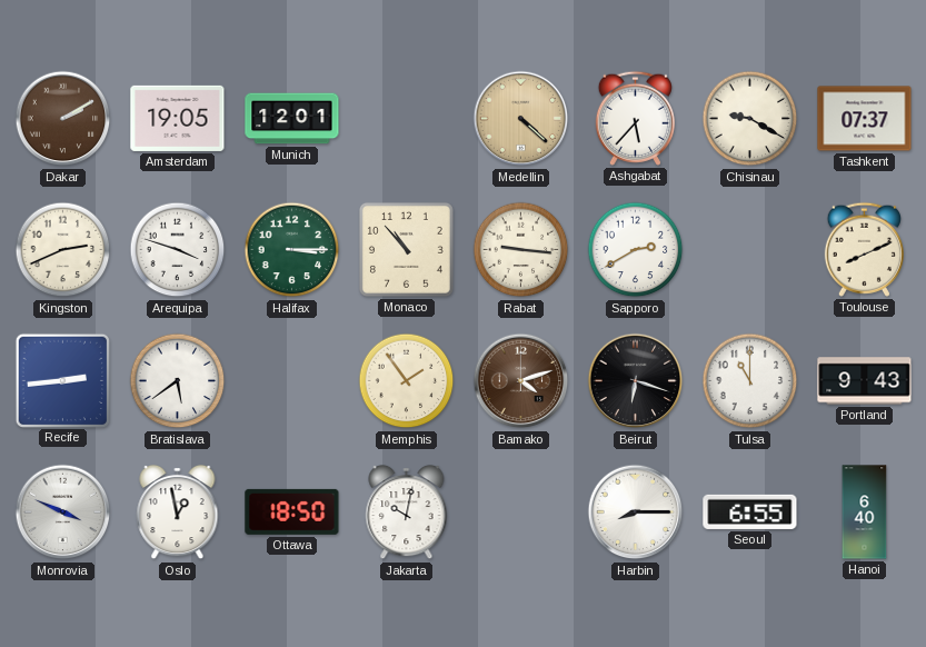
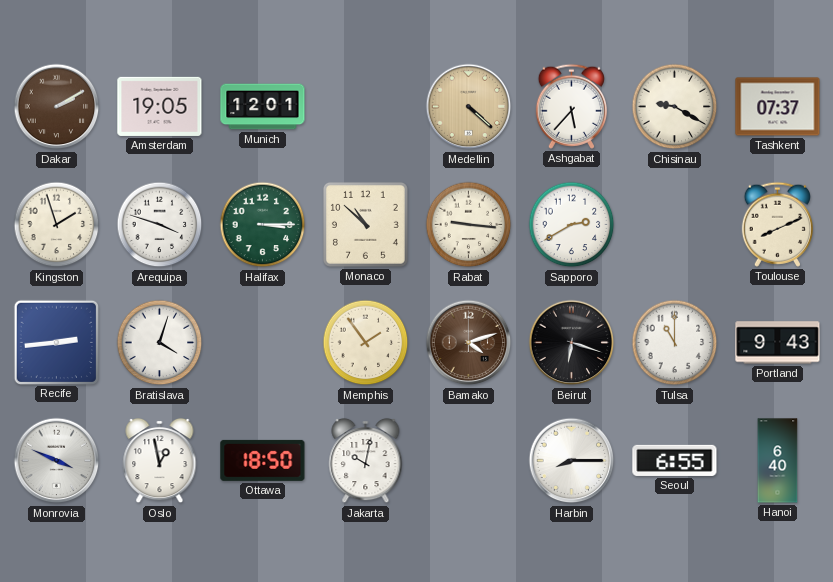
Kingston: 2:41 -> 1:57
Monaco: 10:53 -> 10:52
Bratislava: 5:39 -> 4:03
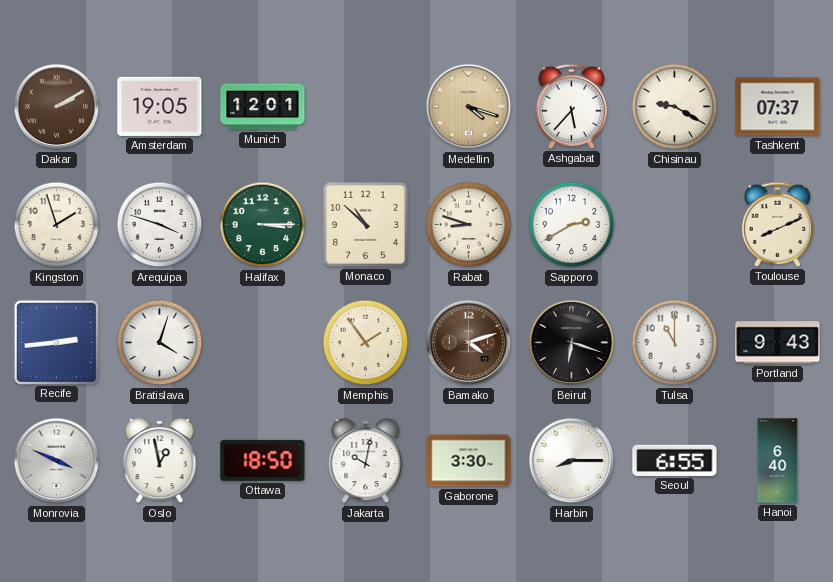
Medellin: 4:22 -> 4:18
Rabat: 9:16 -> 8:48
Gaborone: none -> 3:30
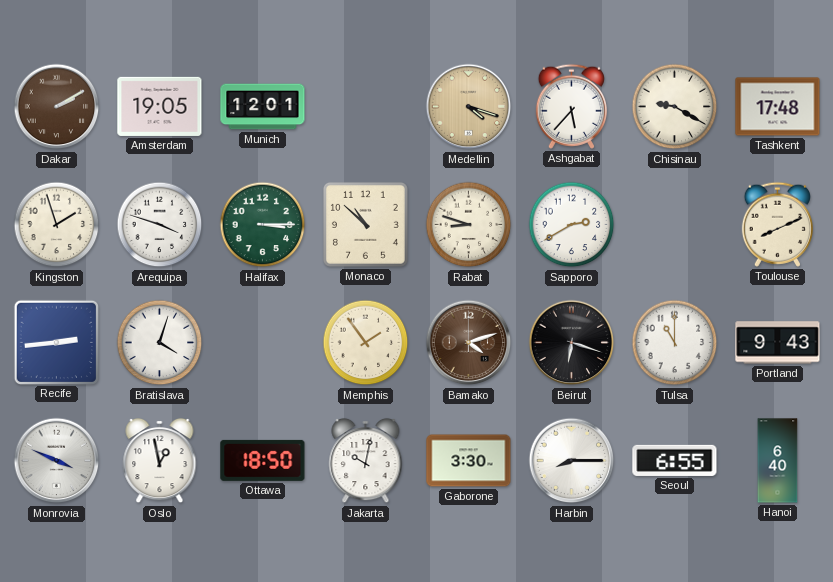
Tashkent: 07:37 -> 17:48
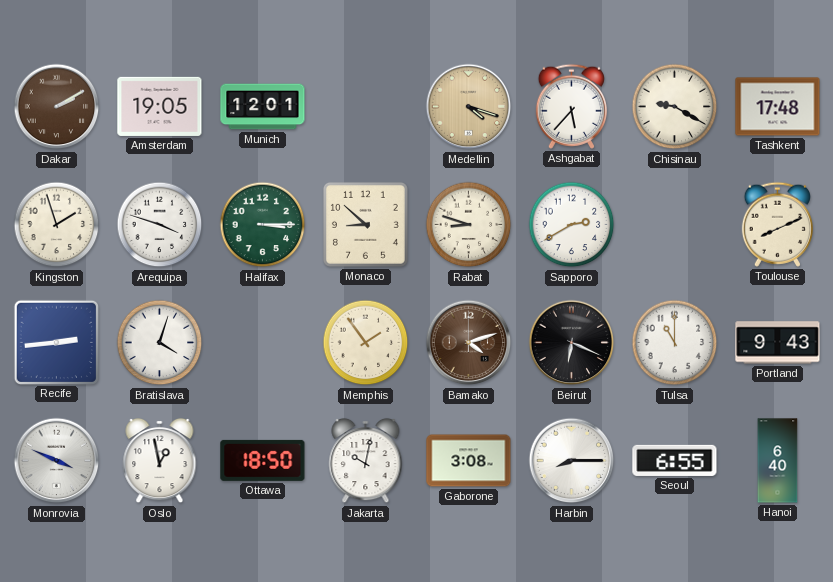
Monaco: 10:52 -> 8:52
Beirut: 6:18 -> 6:19
Gaborone: 3:30 -> 3:08
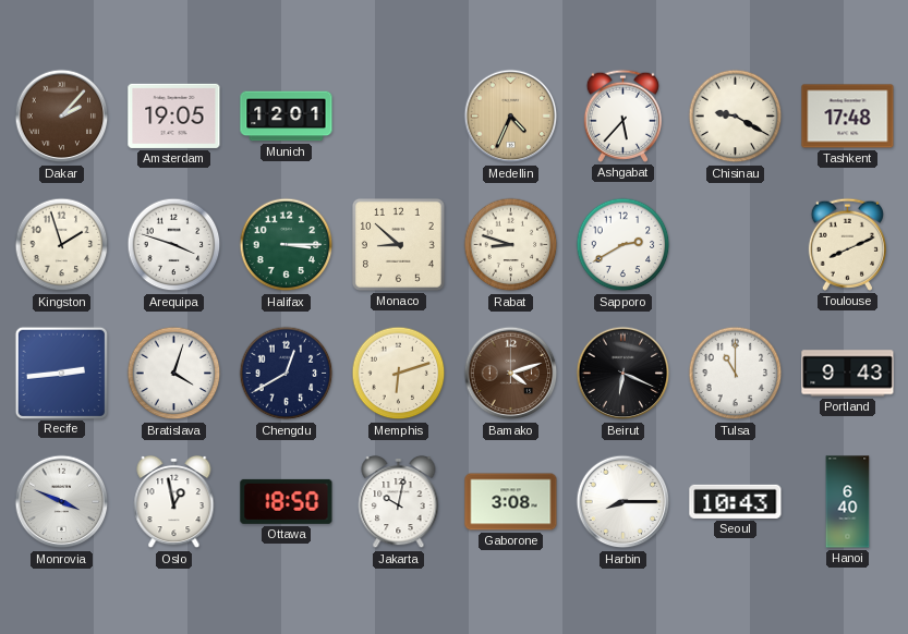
Dakar: 2:10 -> 2:07
Medellin: 4:18 -> 4:34
Chengdu: none -> 12:40
Memphis: 1:54 -> 6:12
Seoul: 6:55 -> 10:43
